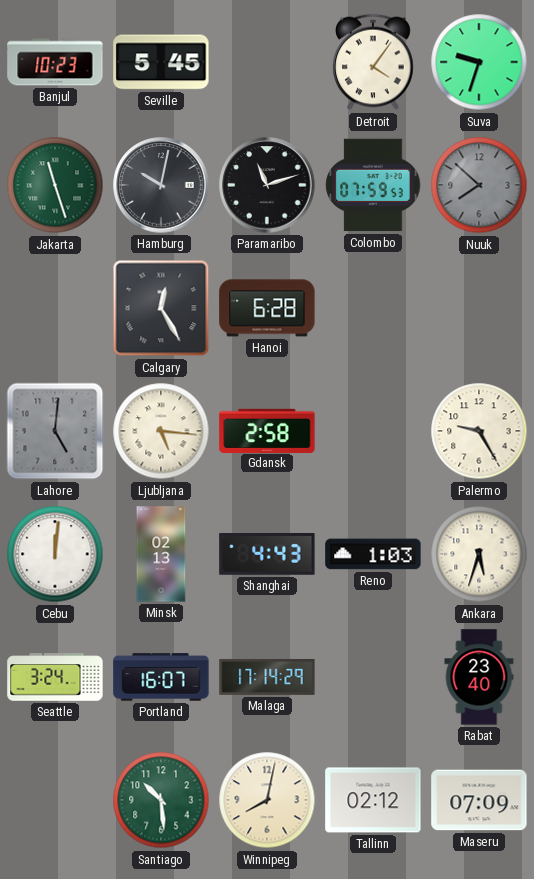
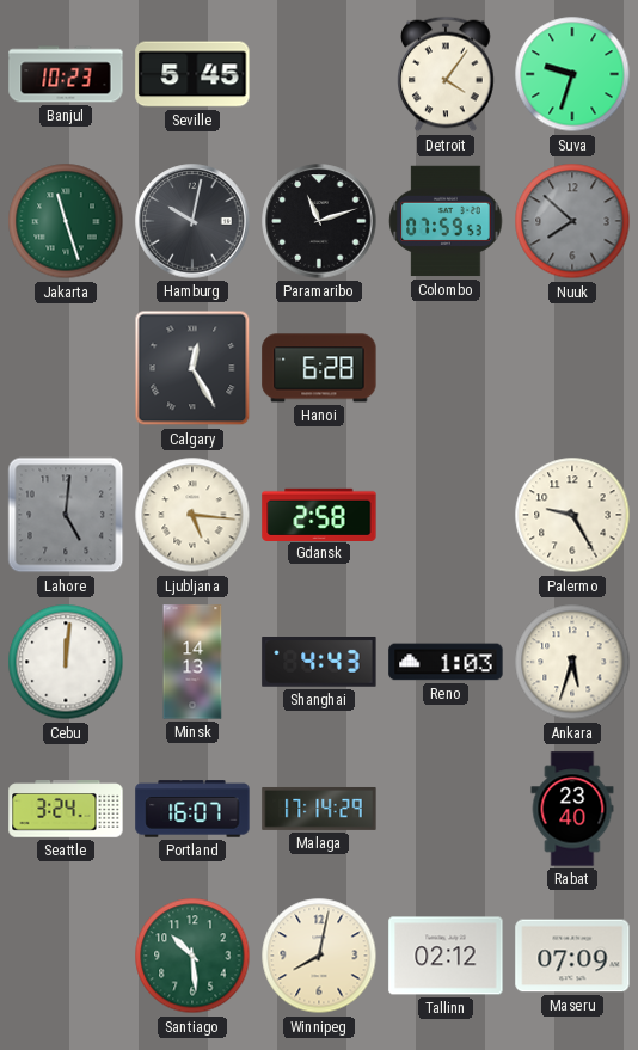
Minsk: 02:13 -> 14:13
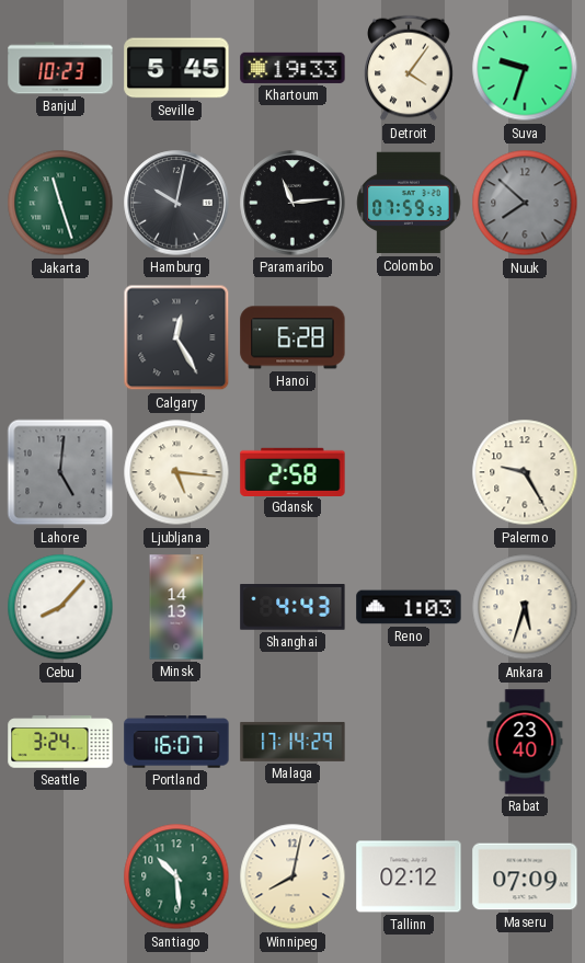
Khartoum: none -> 19:33
Paramaribo: 11:12 -> 11:14
Cebu: 12:01 -> 8:07
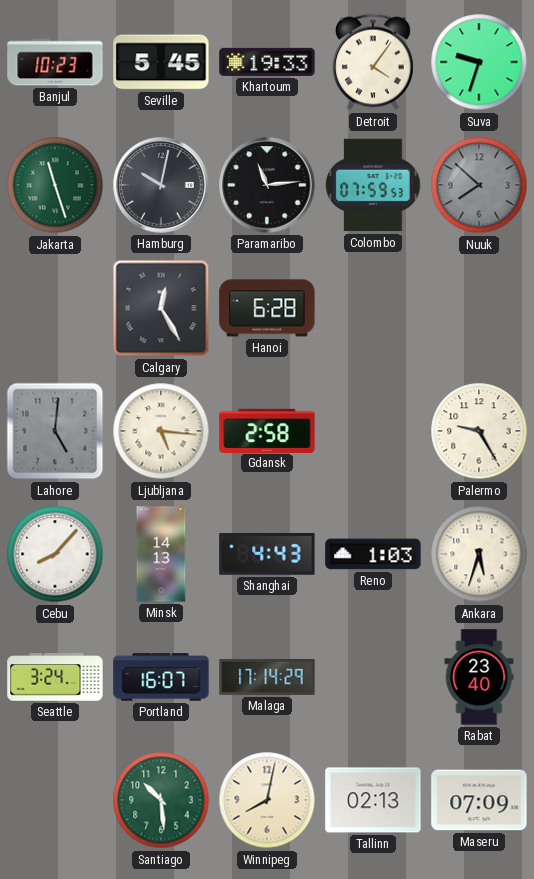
Tallinn: 02:12 -> 02:13
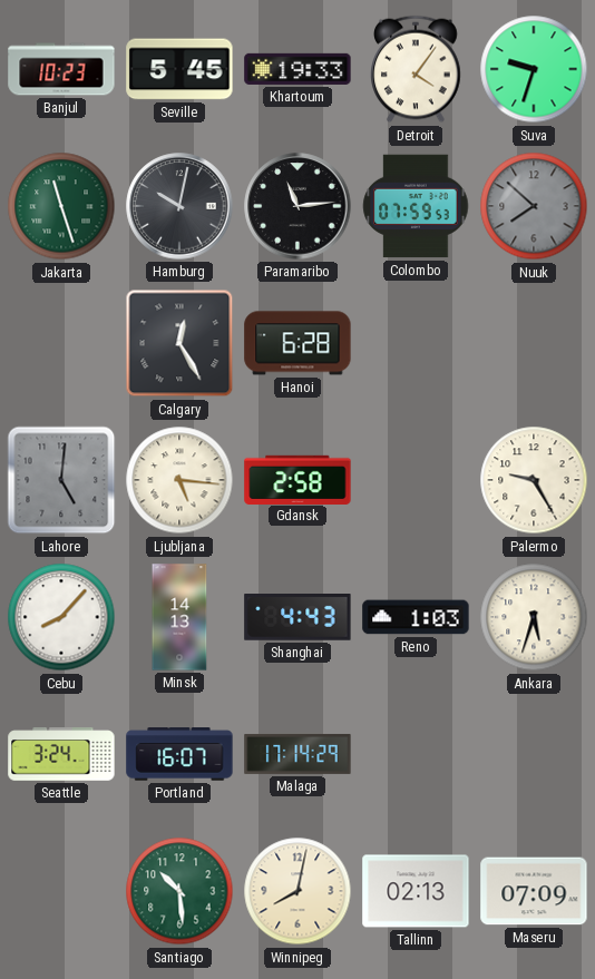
Rabat: 23:40 -> none
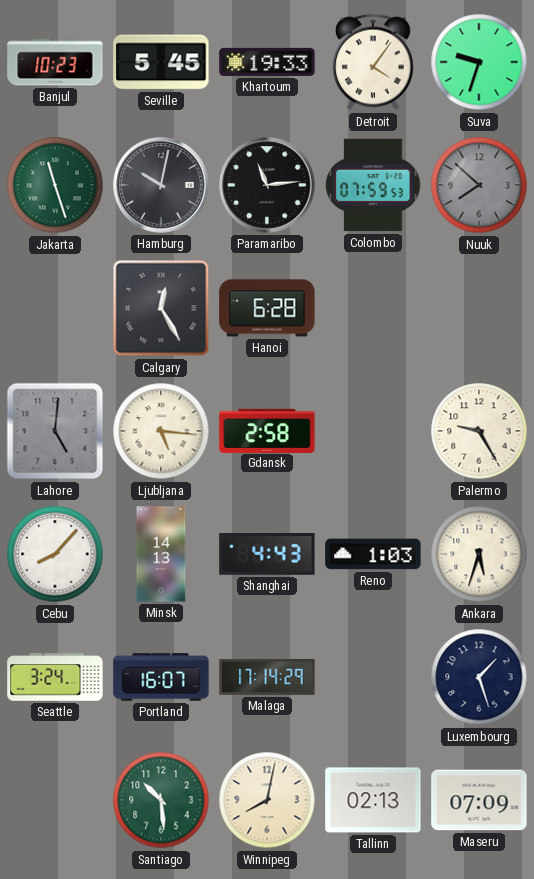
Luxembourg: none -> 1:27
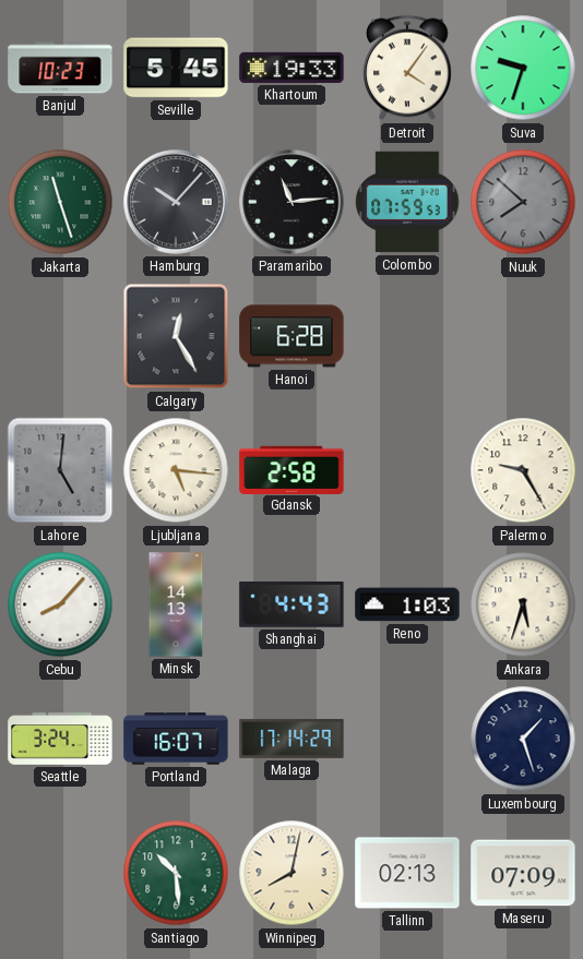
Hamburg: 10:02 -> 10:07
